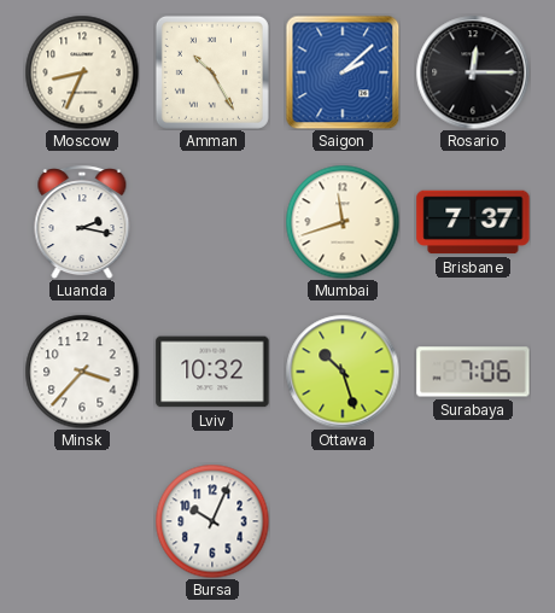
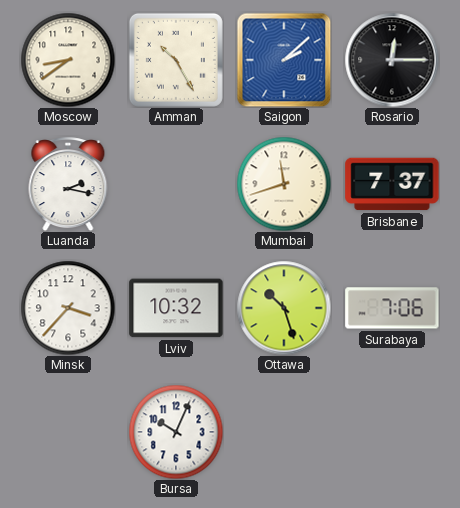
Moscow: 8:34 -> 8:39
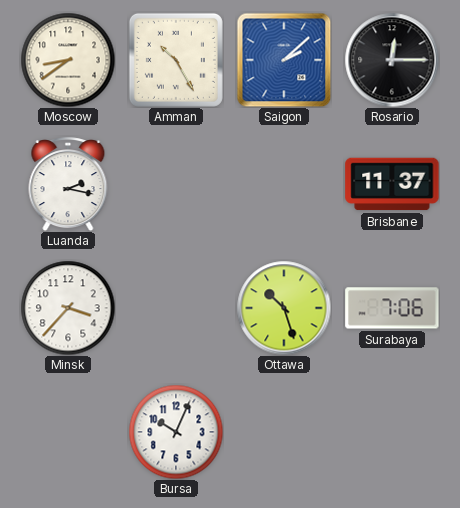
Mumbai: 11:42 -> none
Brisbane: 7:37 -> 11:37
Lviv: 10:32 -> none
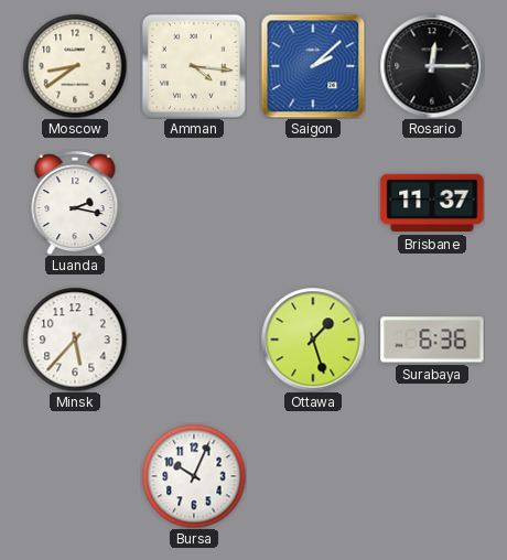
Amman: 10:25 -> 4:16
Minsk: 3:37 -> 5:37
Ottawa: 10:27 -> 1:27
Surabaya: 7:06 -> 6:36
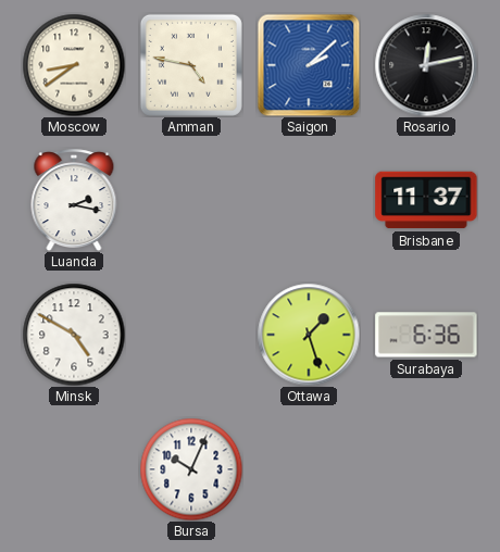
Amman: 4:16 -> 4:47
Rosario: 12:15 -> 12:13
Minsk: 5:37 -> 4:50
